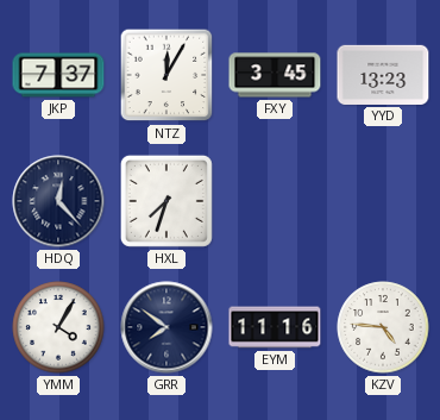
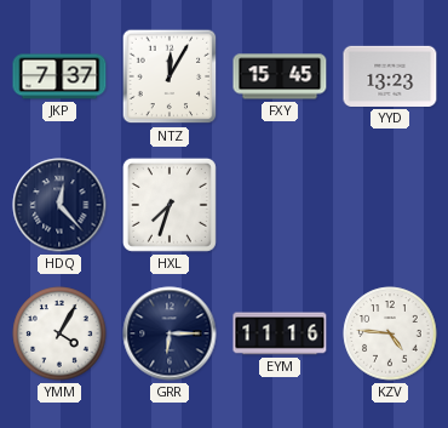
FXY: 3:45 -> 15:45
GRR: 7:51 -> 6:15
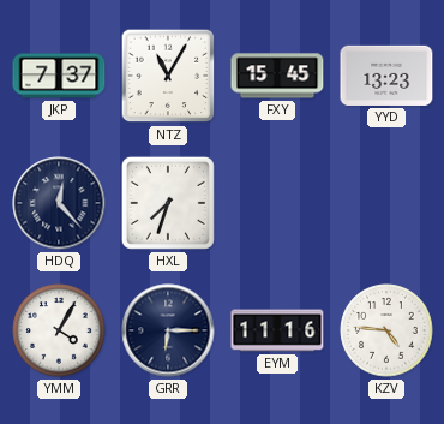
NTZ: 12:05 -> 11:05
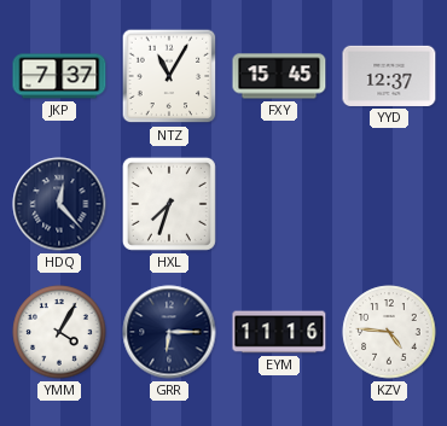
YYD: 13:23 -> 12:37
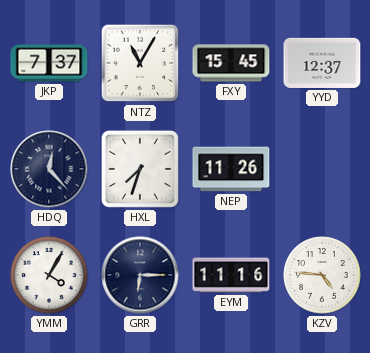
NEP: none -> 11:26
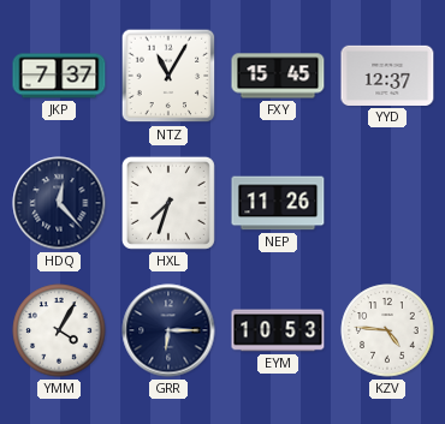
EYM: 11:16 -> 10:53
